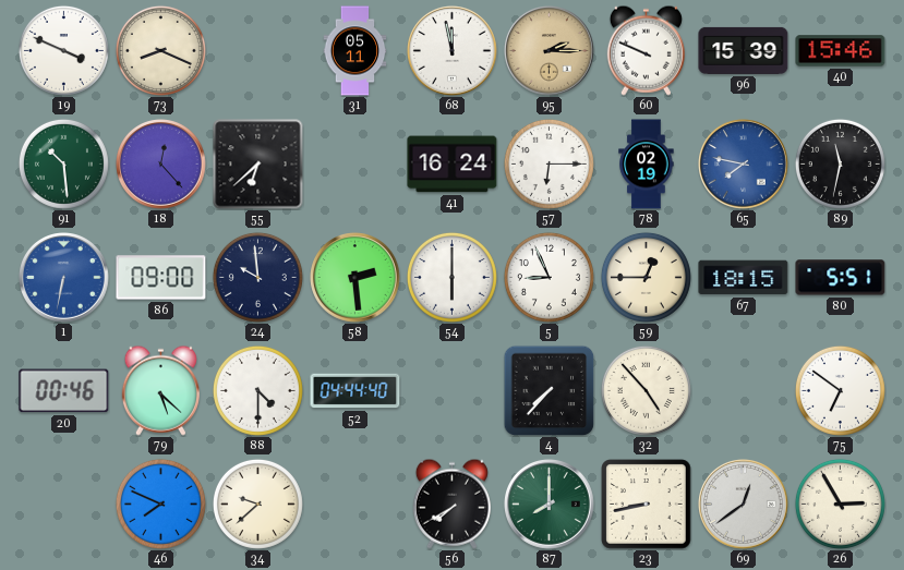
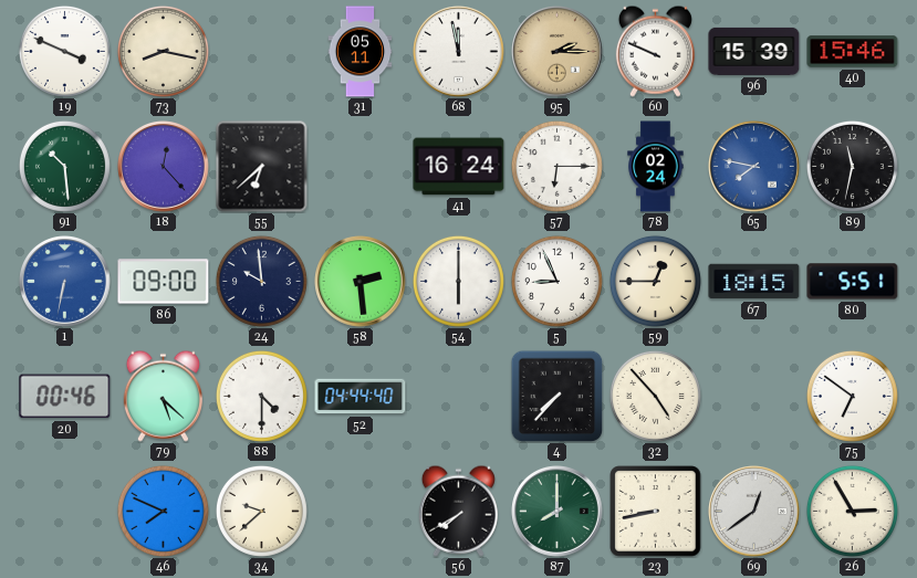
73: 8:19 -> 8:17
78: 02:19 -> 02:24
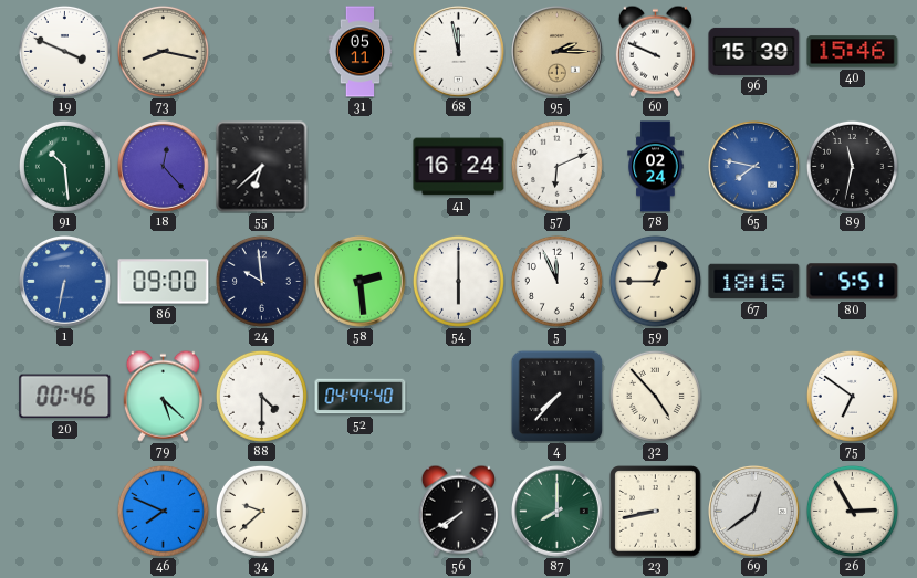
57: 6:15 -> 6:11
5: 8:56 -> 11:56
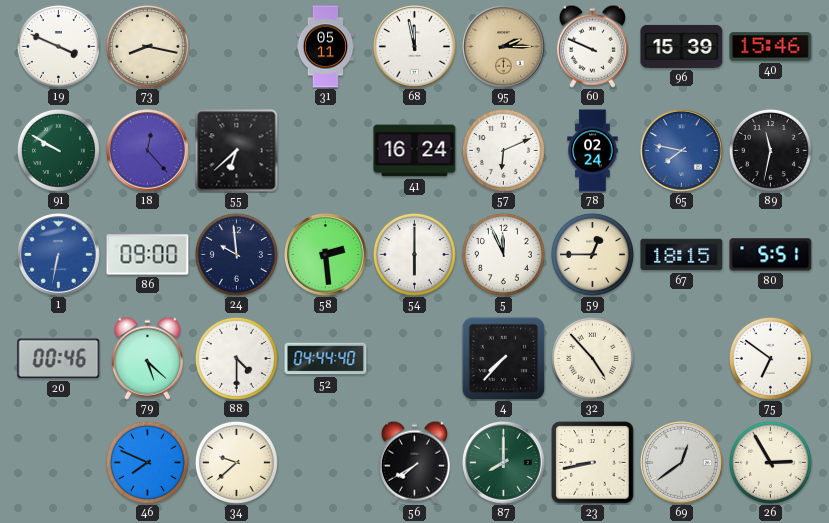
91: 10:29 -> 9:50
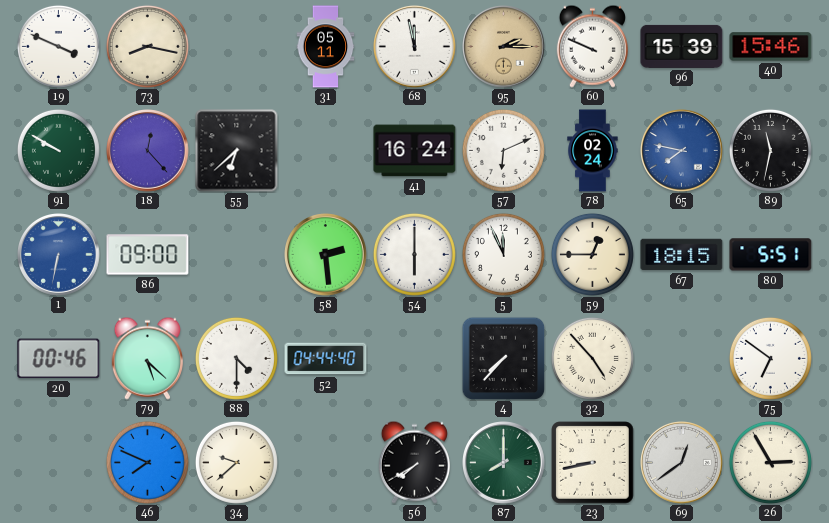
24: 9:59 -> none
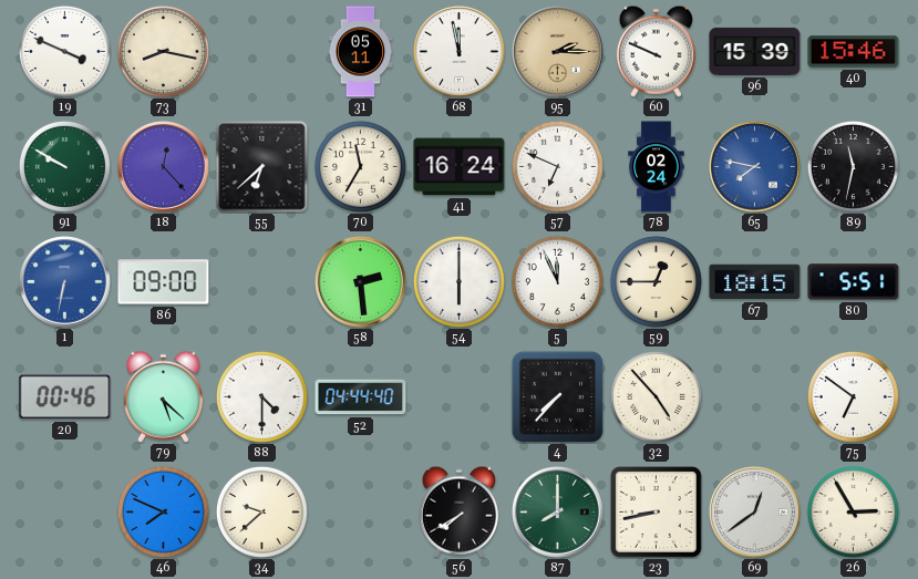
70: none -> 11:35
57: 6:11 -> 6:49
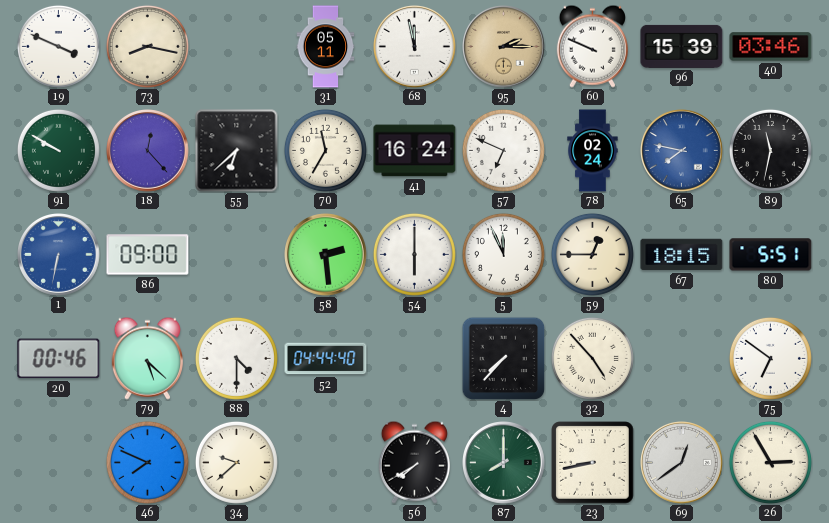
40: 15:46 -> 03:46
